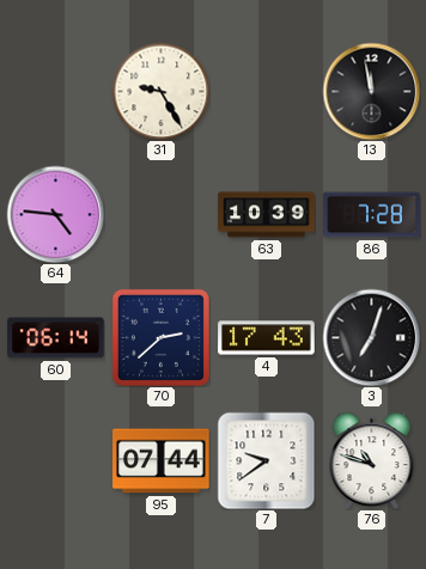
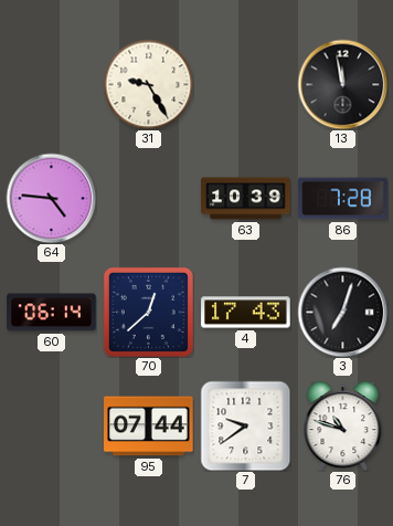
70: 2:38 -> 12:38
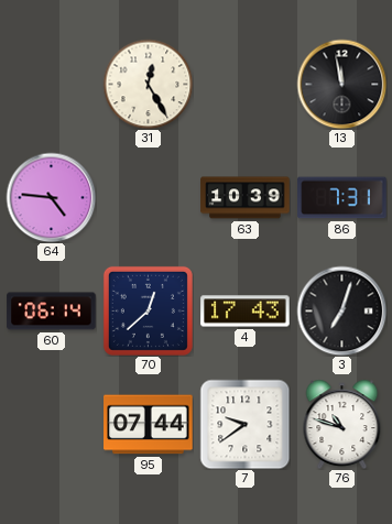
31: 9:25 -> 12:25
86: 7:28 -> 7:31
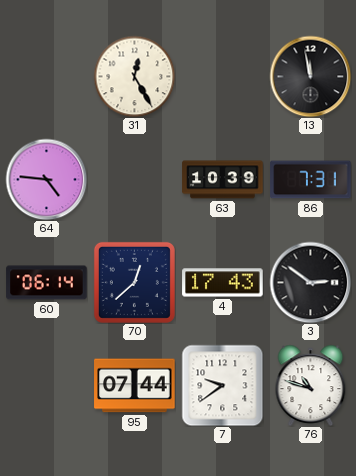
3: 7:03 -> 2:51
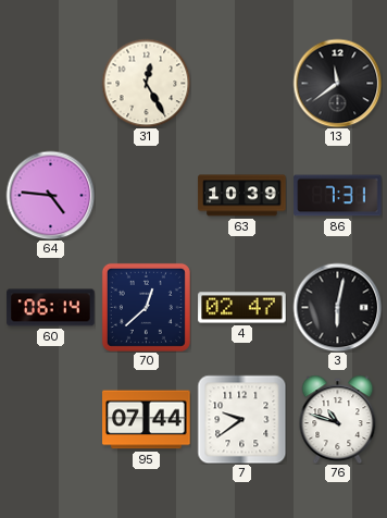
13: 11:58 -> 11:39
4: 17:43 -> 02:47
3: 2:51 -> 6:02
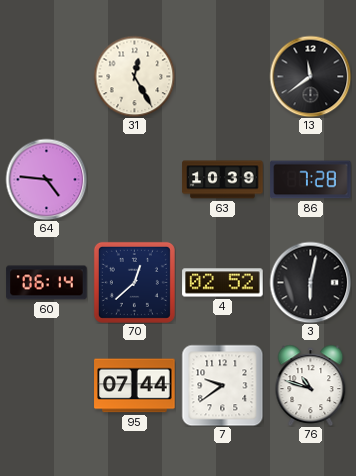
86: 7:31 -> 7:28
4: 02:47 -> 02:52
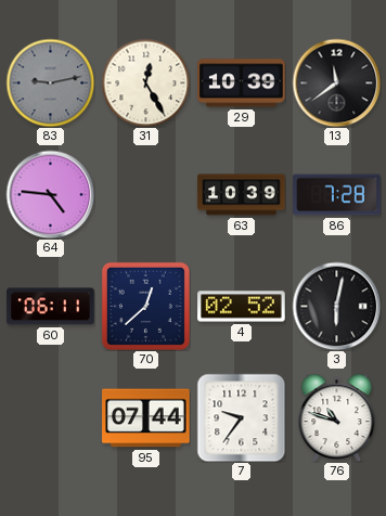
83: none -> 9:13
29: none -> 10:39
60: 06:14 -> 06:11
7: 9:39 -> 9:36
